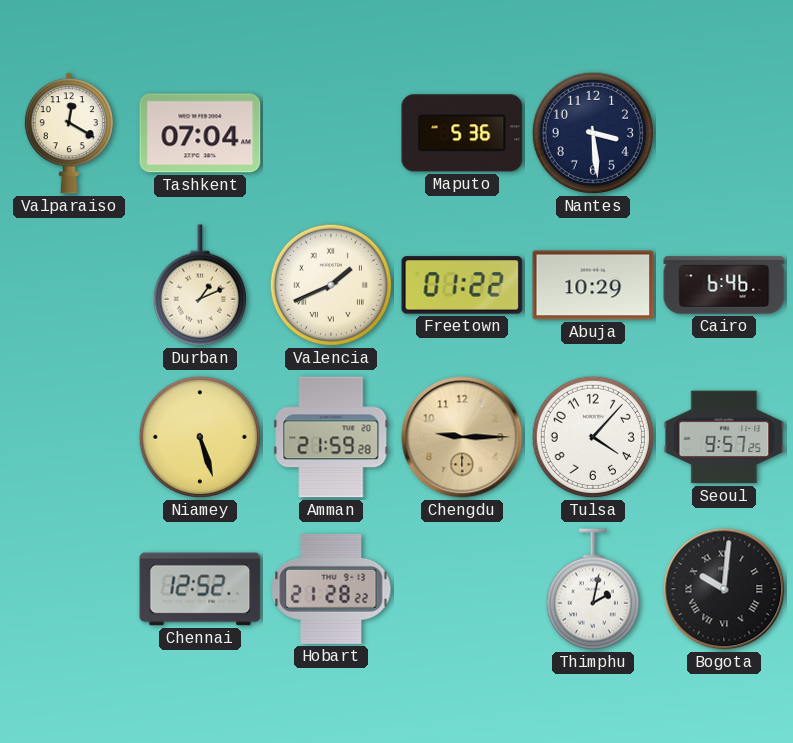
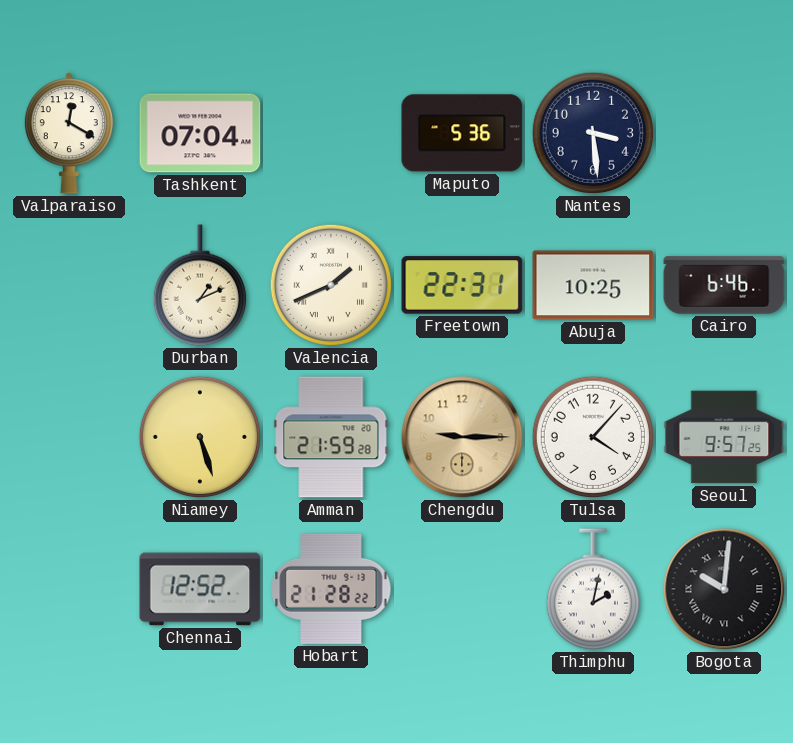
Freetown: 01:22 -> 22:31
Abuja: 10:29 -> 10:25
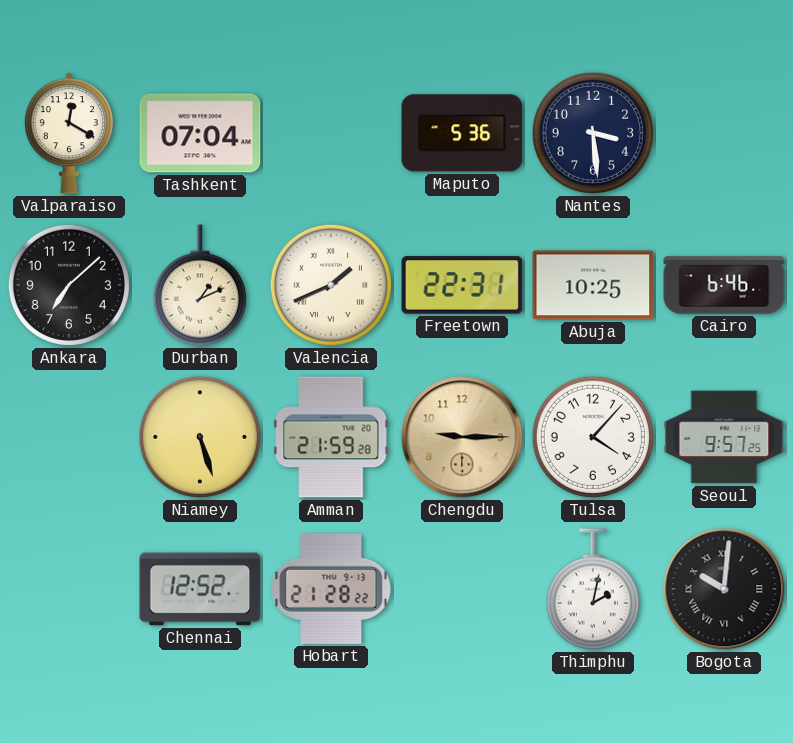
Ankara: none -> 7:08
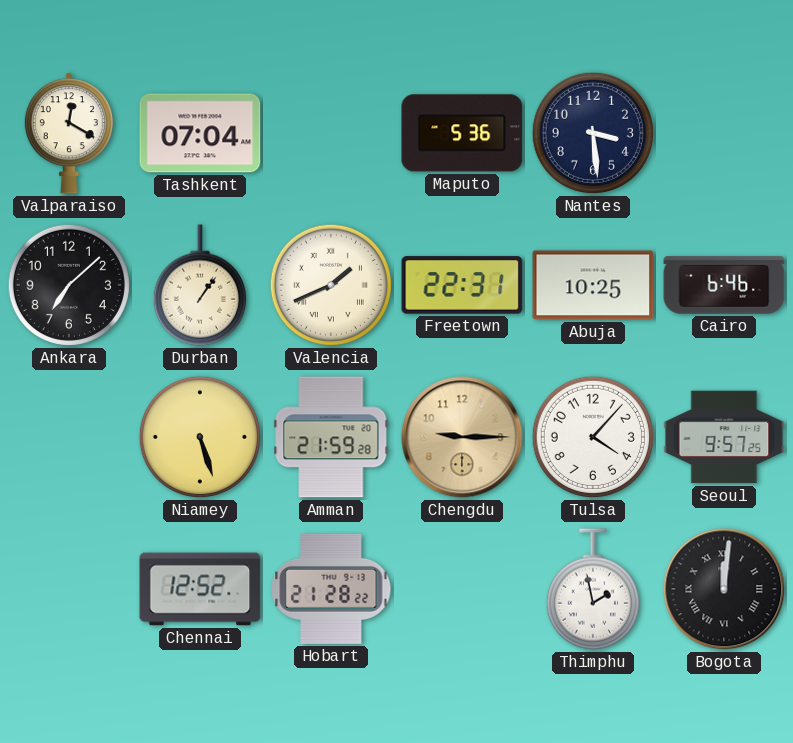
Durban: 1:11 -> 1:06
Thimphu: 2:02 -> 1:58
Bogota: 10:01 -> 12:01
